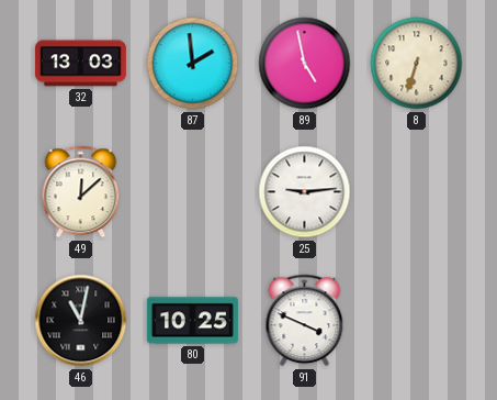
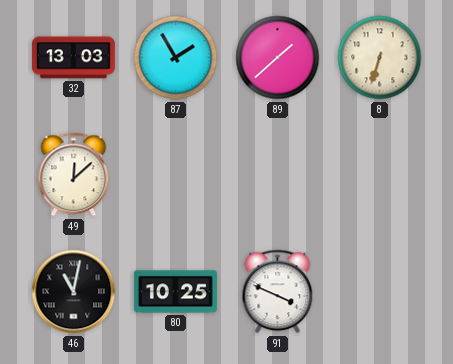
87: 1:59 -> 1:55
89: 4:58 -> 1:38
25: 9:14 -> none
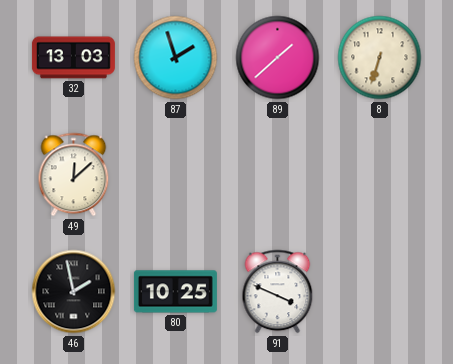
87: 1:55 -> 1:57
46: 11:02 -> 1:58
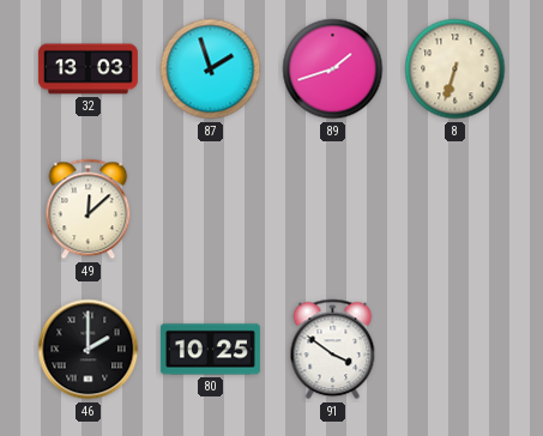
89: 1:38 -> 1:42
46: 1:58 -> 2:00
91: 3:49 -> 3:51
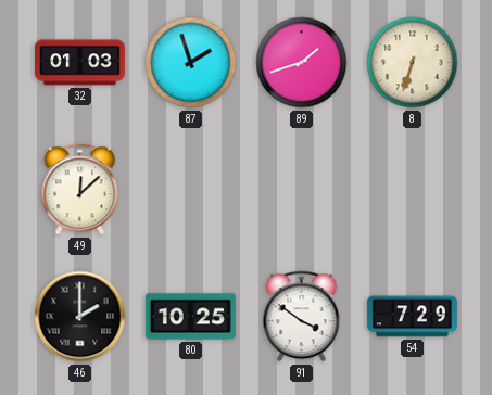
32: 13:03 -> 01:03
54: none -> 7:29
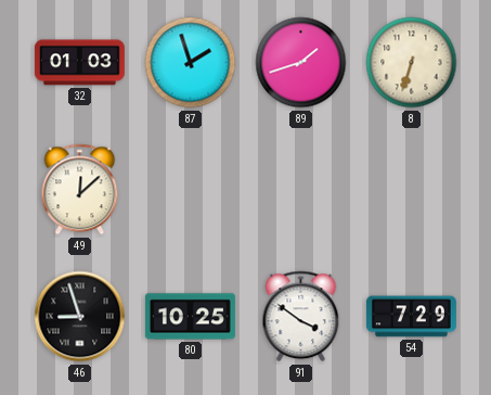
46: 2:00 -> 8:57
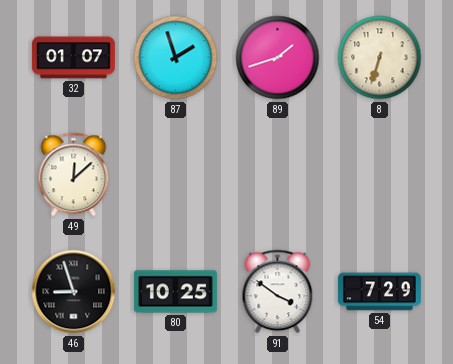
32: 01:03 -> 01:07
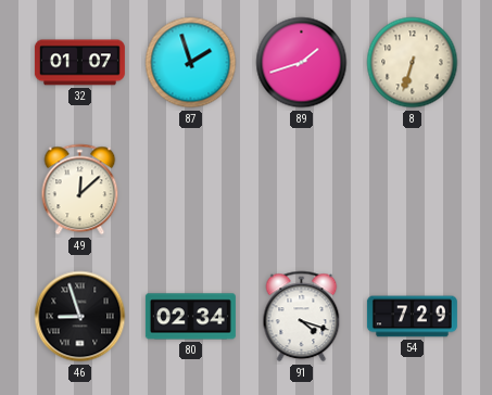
80: 10:25 -> 02:34
91: 3:51 -> 4:18
